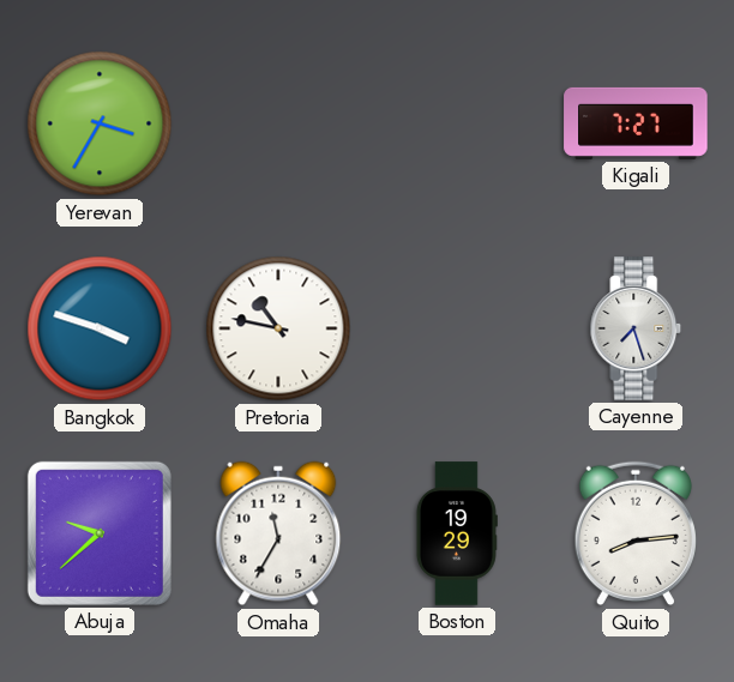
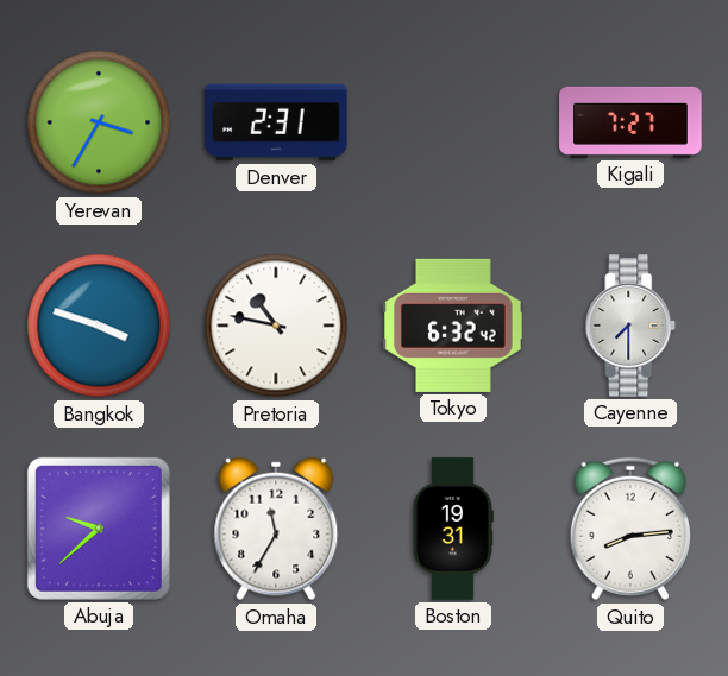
Denver: none -> 2:31
Tokyo: none -> 6:32
Cayenne: 7:27 -> 7:30
Boston: 19:29 -> 19:31
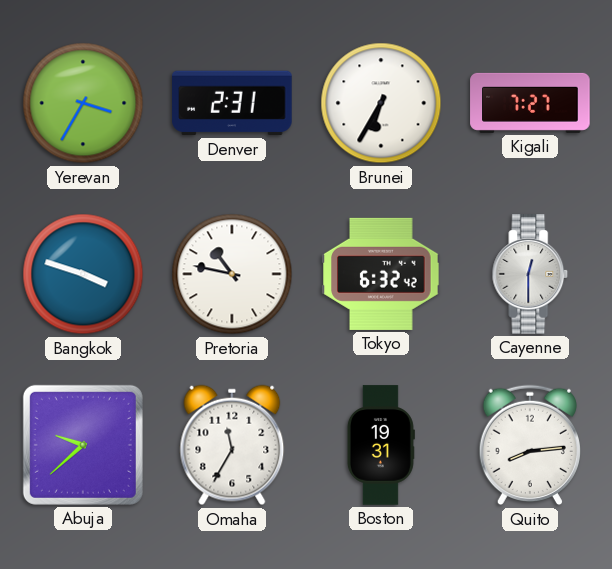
Brunei: none -> 6:35
Cayenne: 7:30 -> 12:30
